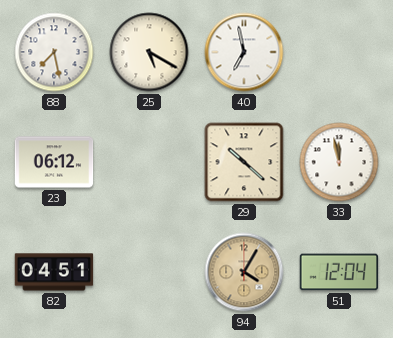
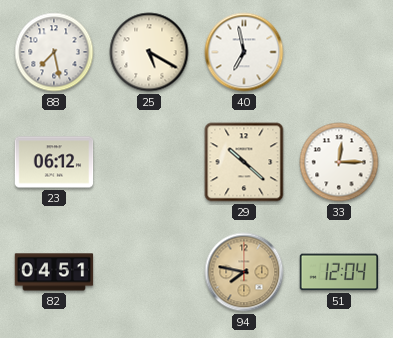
33: 11:58 -> 12:15
94: 4:05 -> 7:47
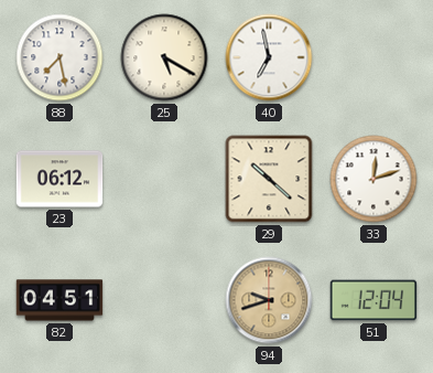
33: 12:15 -> 12:12
94: 7:47 -> 9:42
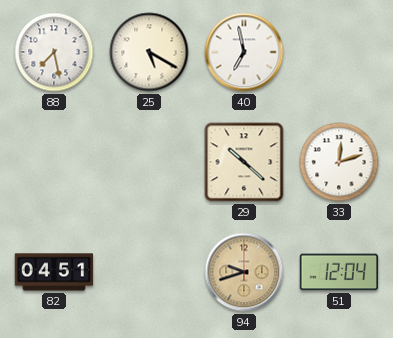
23: 06:12 -> none
